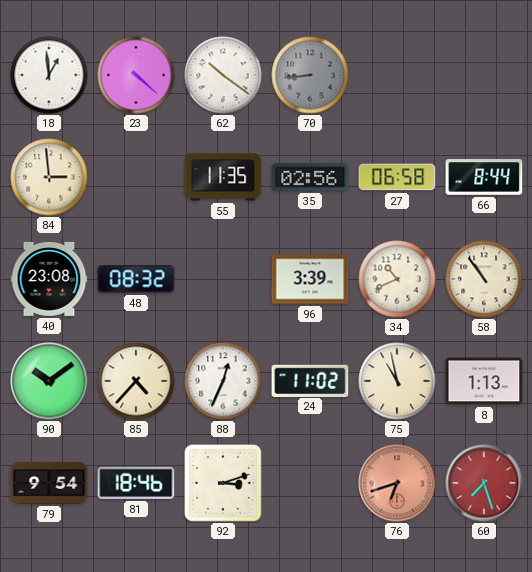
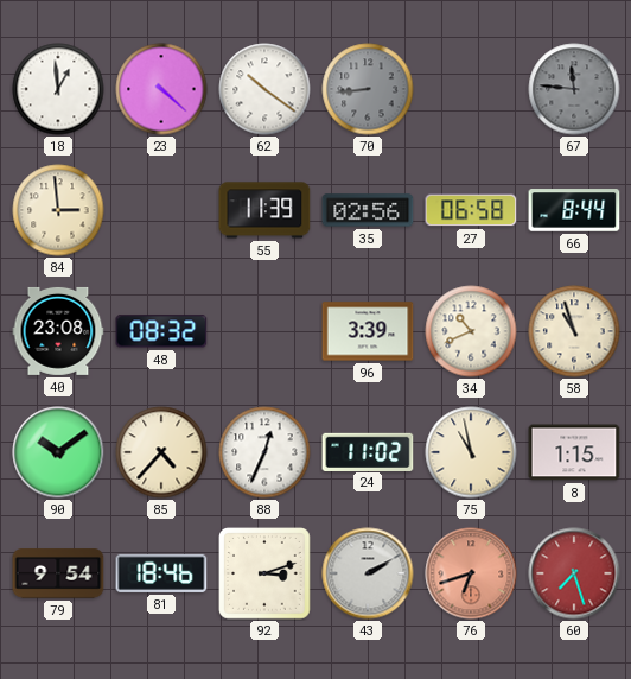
67: none -> 11:46
55: 11:35 -> 11:39
58: 10:54 -> 10:57
8: 1:13 -> 1:15
43: none -> 2:10
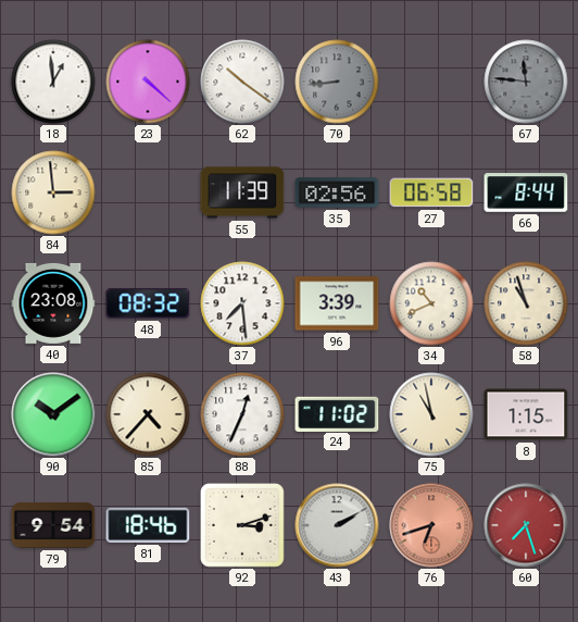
37: none -> 7:29
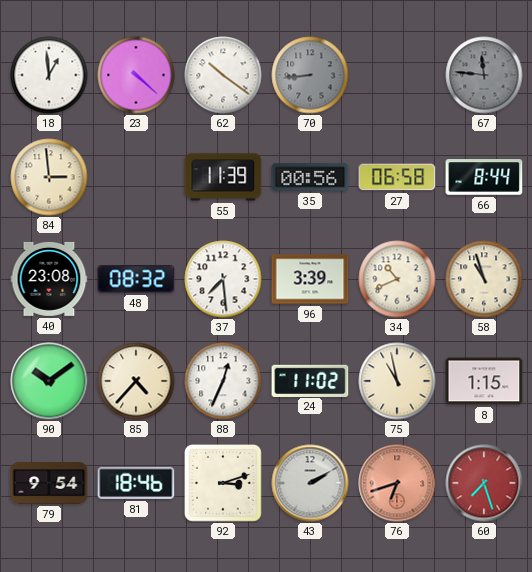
35: 02:56 -> 00:56
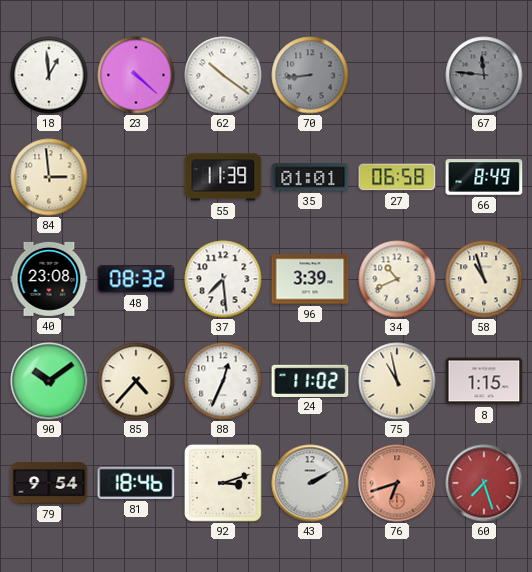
35: 00:56 -> 01:01
66: 8:44 -> 8:49
